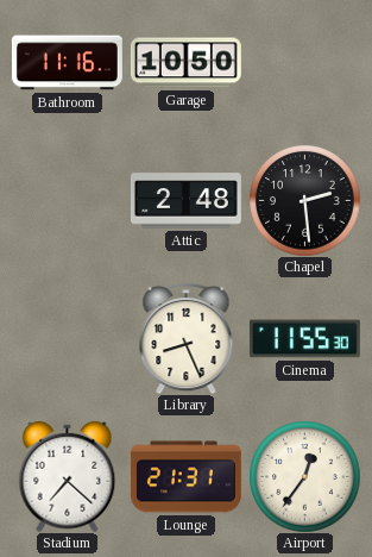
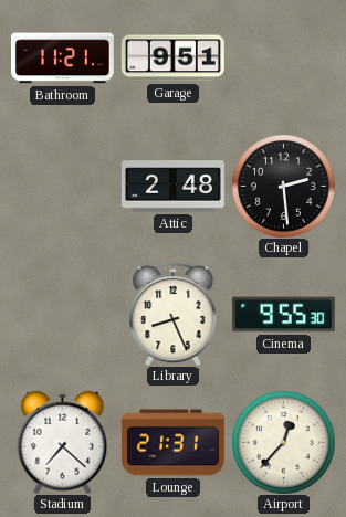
Bathroom: 11:16 -> 11:21
Garage: 10:50 -> 9:51
Cinema: 11:55 -> 9:55
Airport: 12:36 -> 12:37
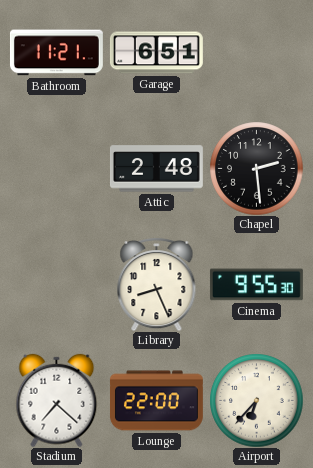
Garage: 9:51 -> 6:51
Lounge: 21:31 -> 22:00
Airport: 12:37 -> 6:37
